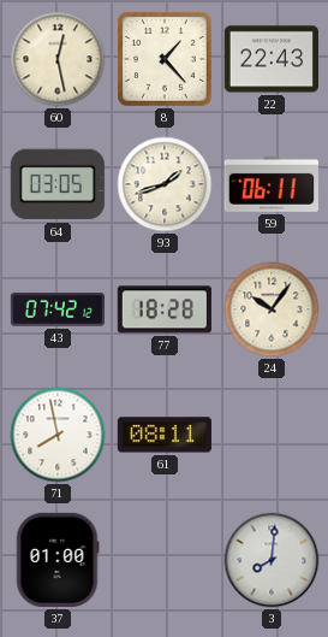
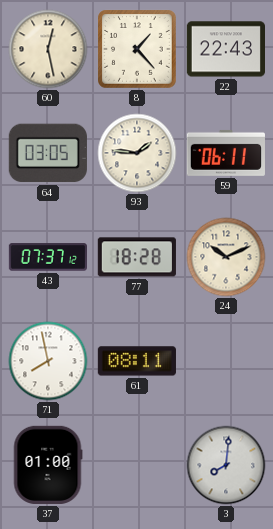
93: 1:42 -> 1:46
43: 07:42 -> 07:37
24: 10:06 -> 10:11
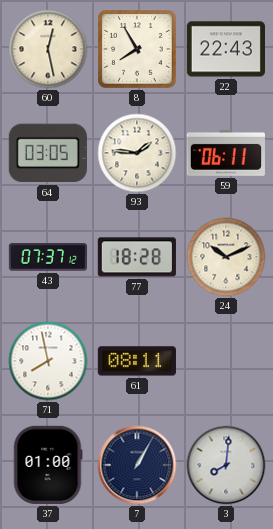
8: 1:23 -> 7:55
7: none -> 1:05
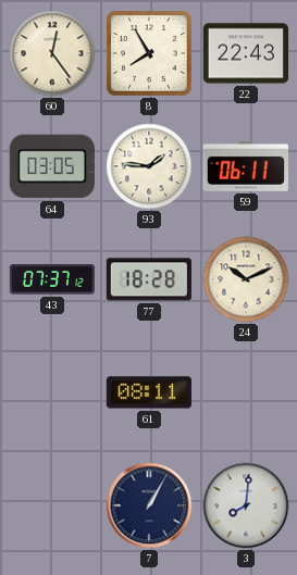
60: 12:28 -> 12:24
71: 7:58 -> none
37: 01:00 -> none
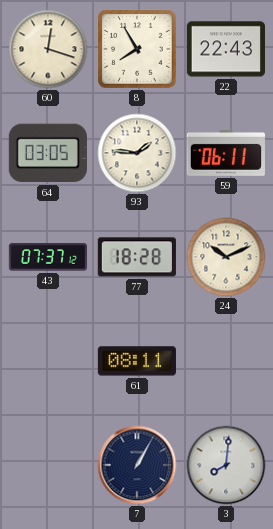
60: 12:24 -> 12:18
